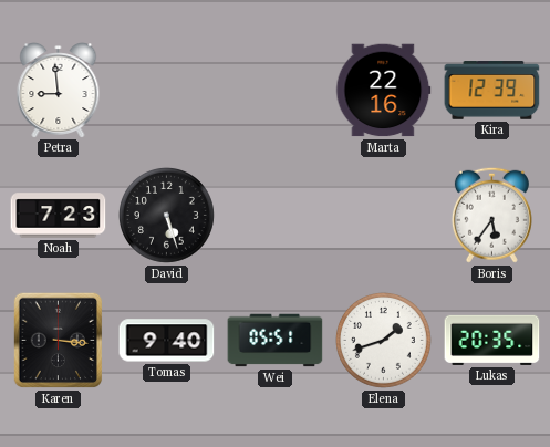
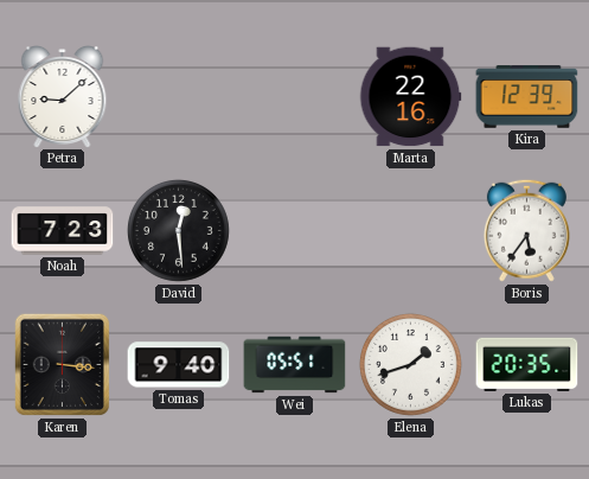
Petra: 8:59 -> 9:08
David: 5:27 -> 12:29
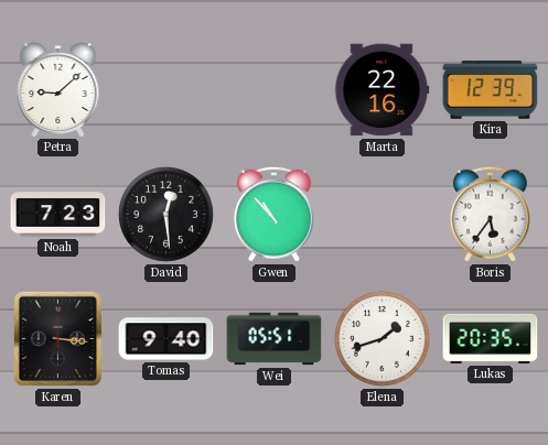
Gwen: none -> 10:53
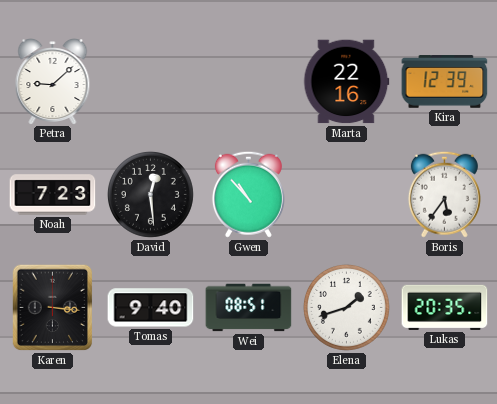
Wei: 05:51 -> 08:51
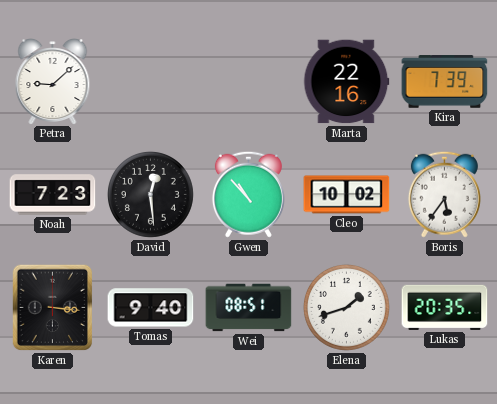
Kira: 12:39 -> 7:39
Cleo: none -> 10:02
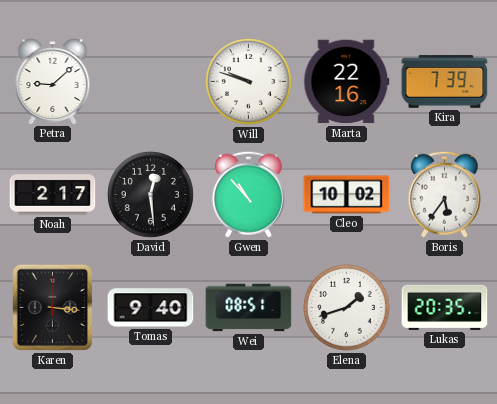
Will: none -> 9:48
Noah: 7:23 -> 2:17
